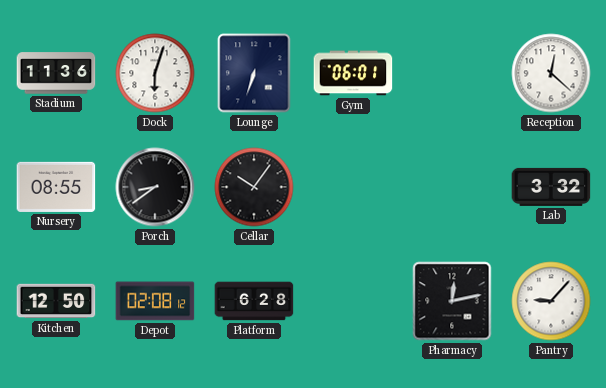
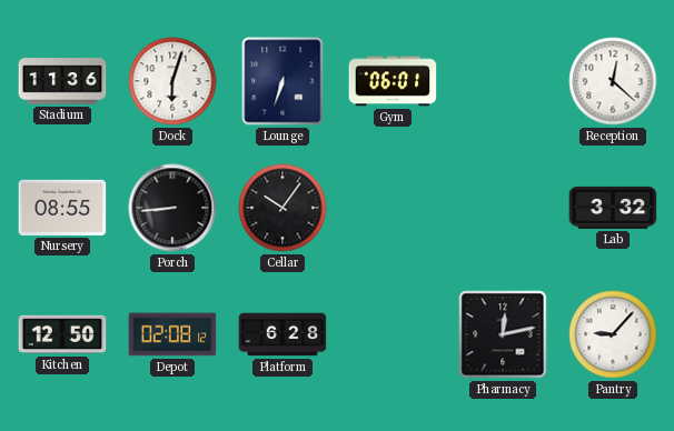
Porch: 8:39 -> 8:44
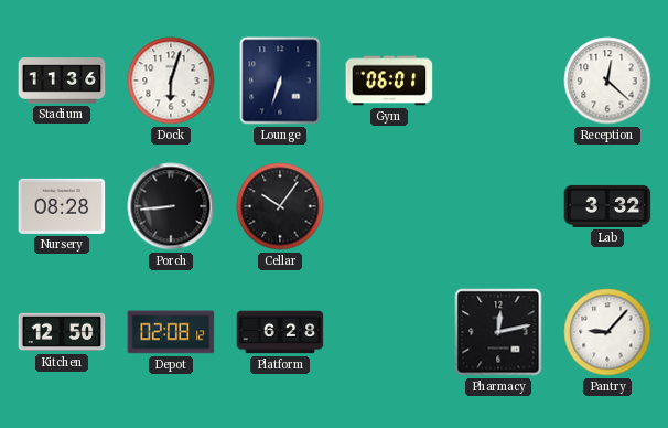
Nursery: 08:55 -> 08:28
